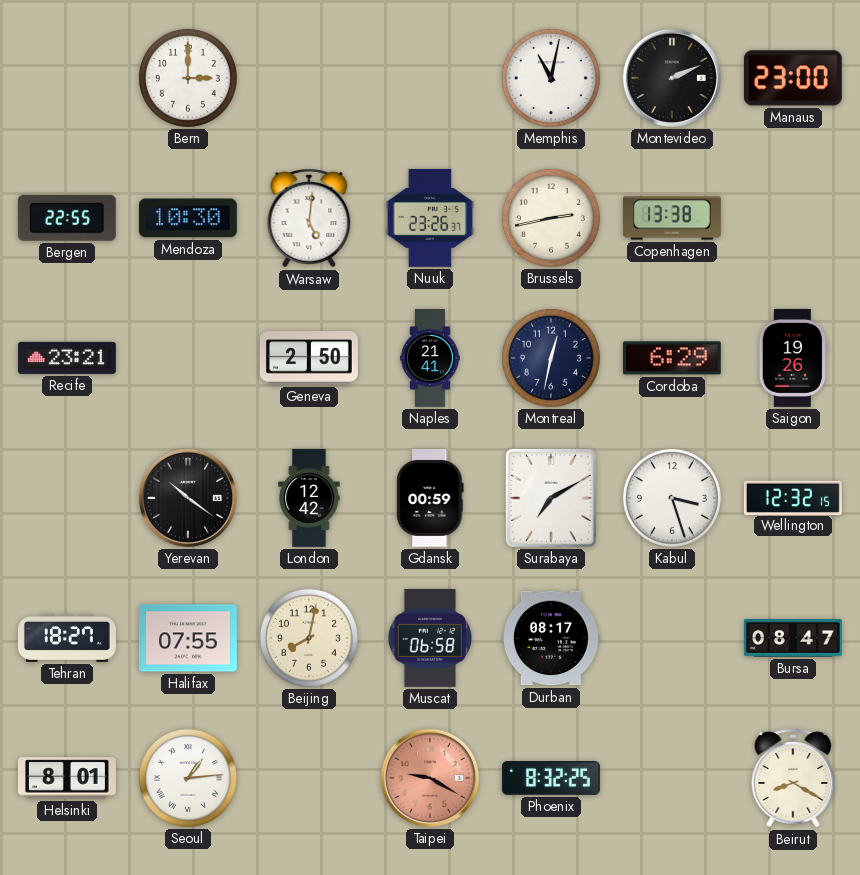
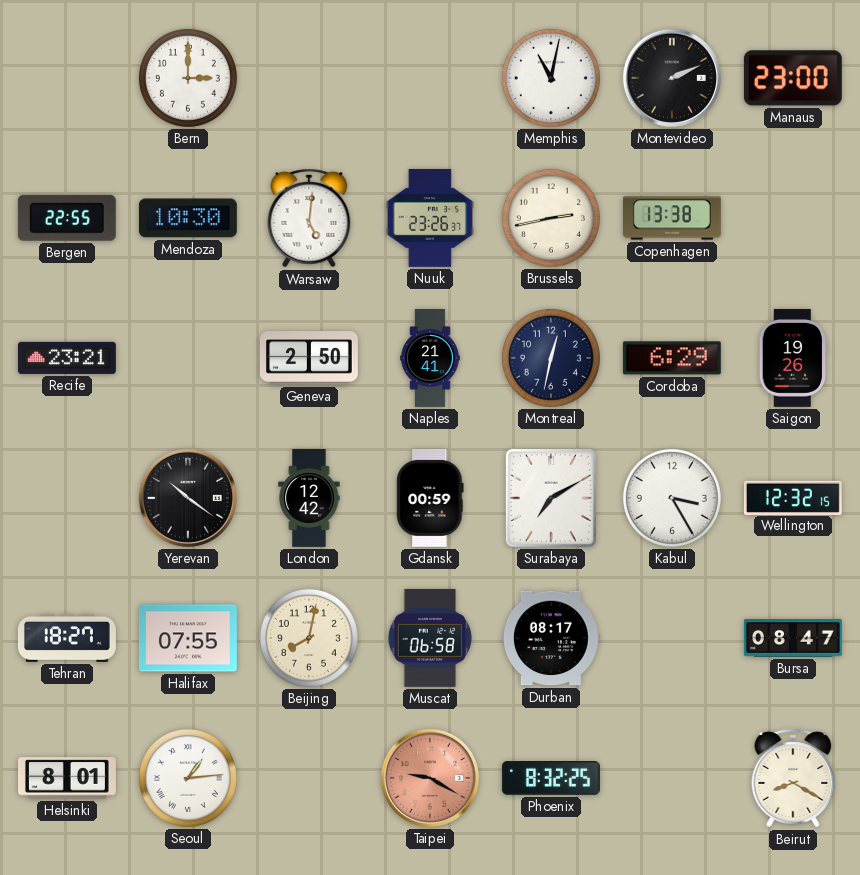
Kabul: 3:27 -> 3:25
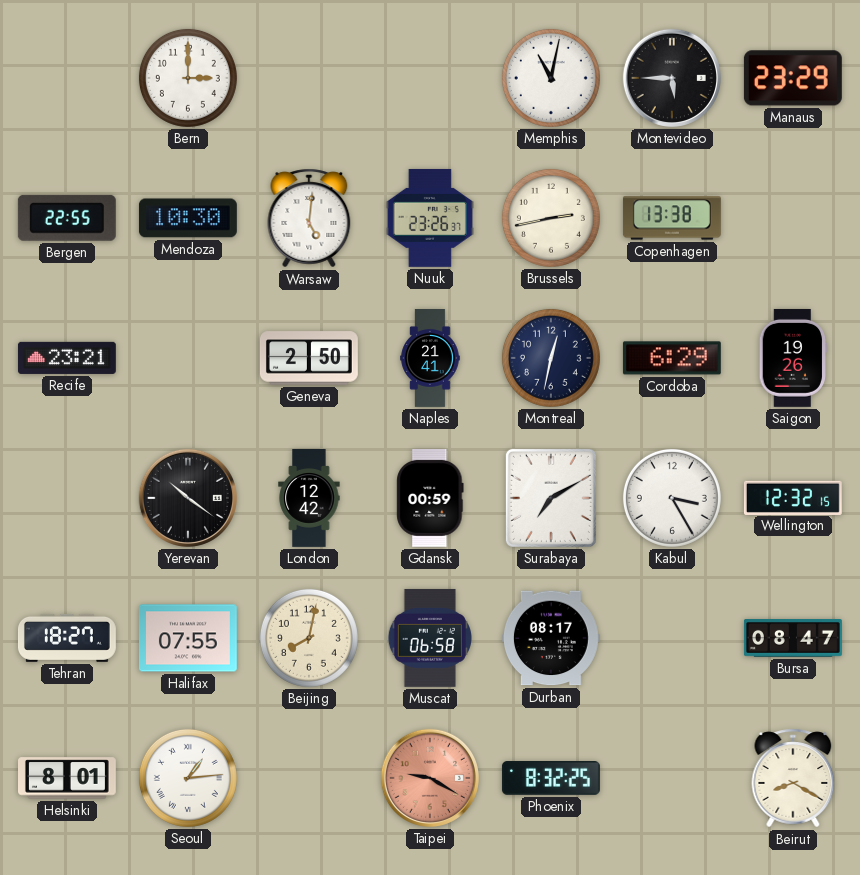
Montevideo: 2:11 -> 5:45
Manaus: 23:00 -> 23:29
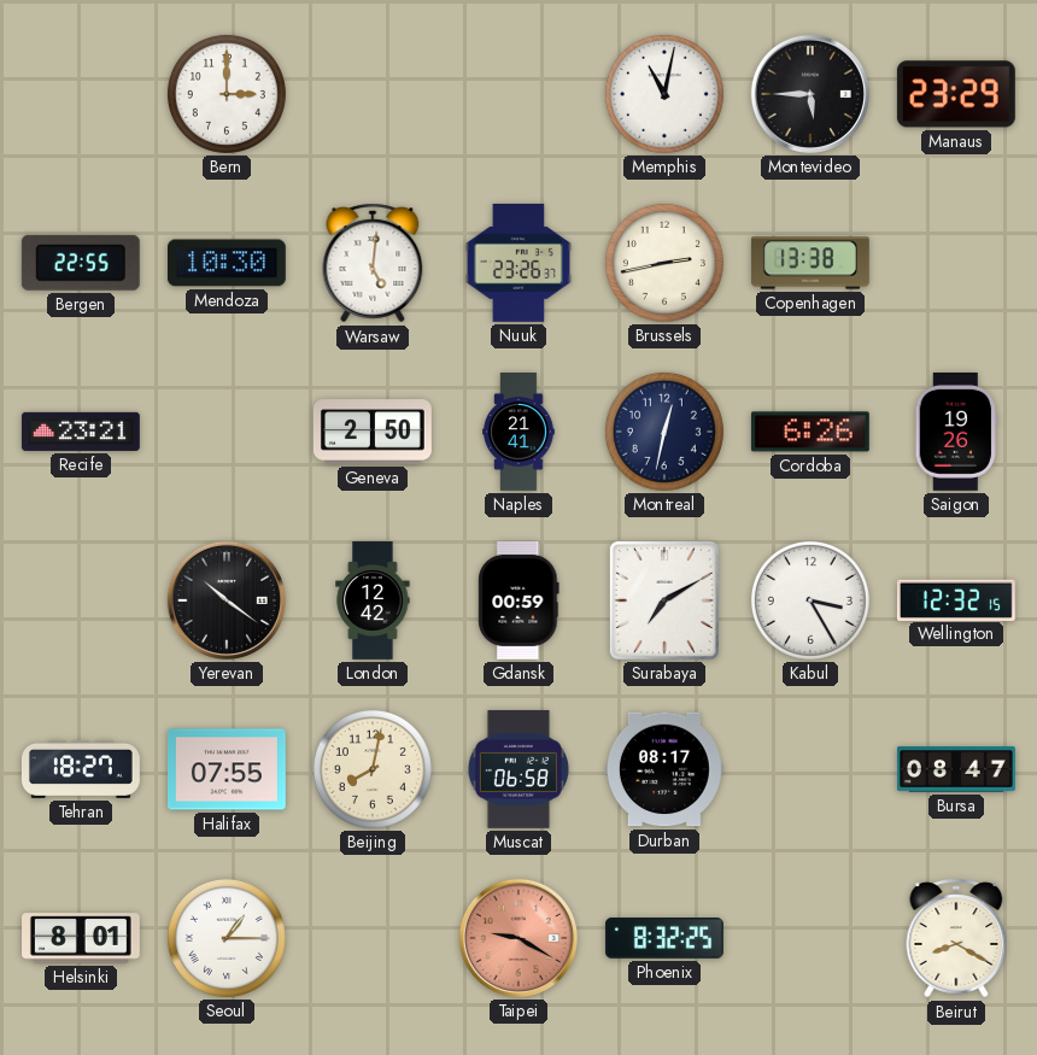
Cordoba: 6:29 -> 6:26
Seoul: 1:14 -> 1:15
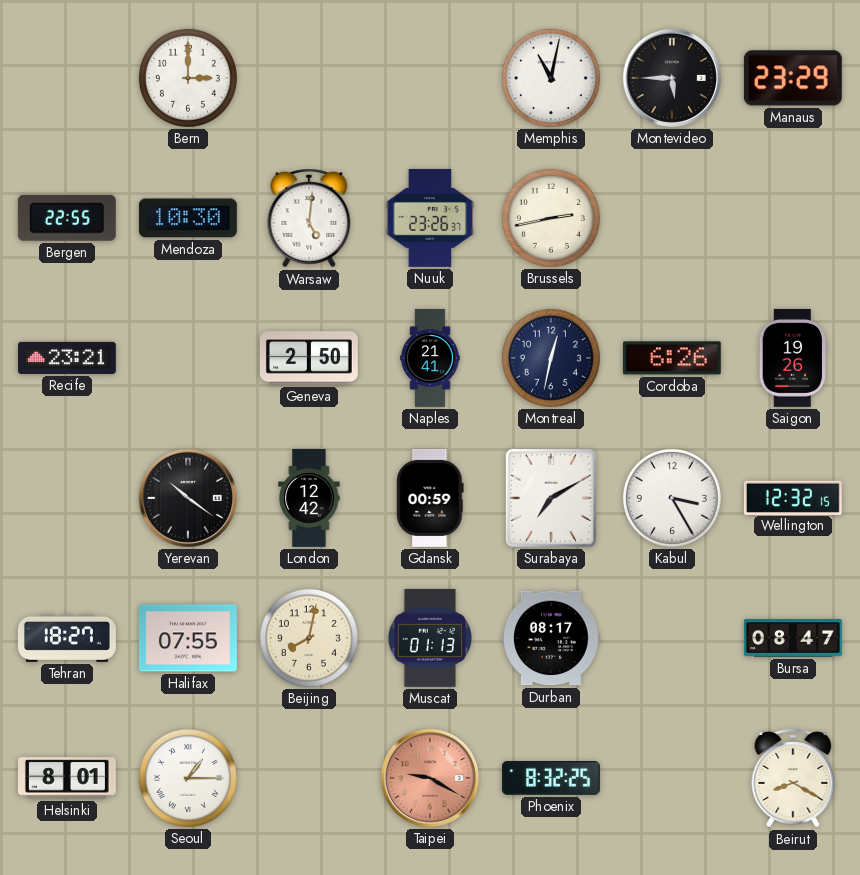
Copenhagen: 13:38 -> none
Muscat: 06:58 -> 01:13
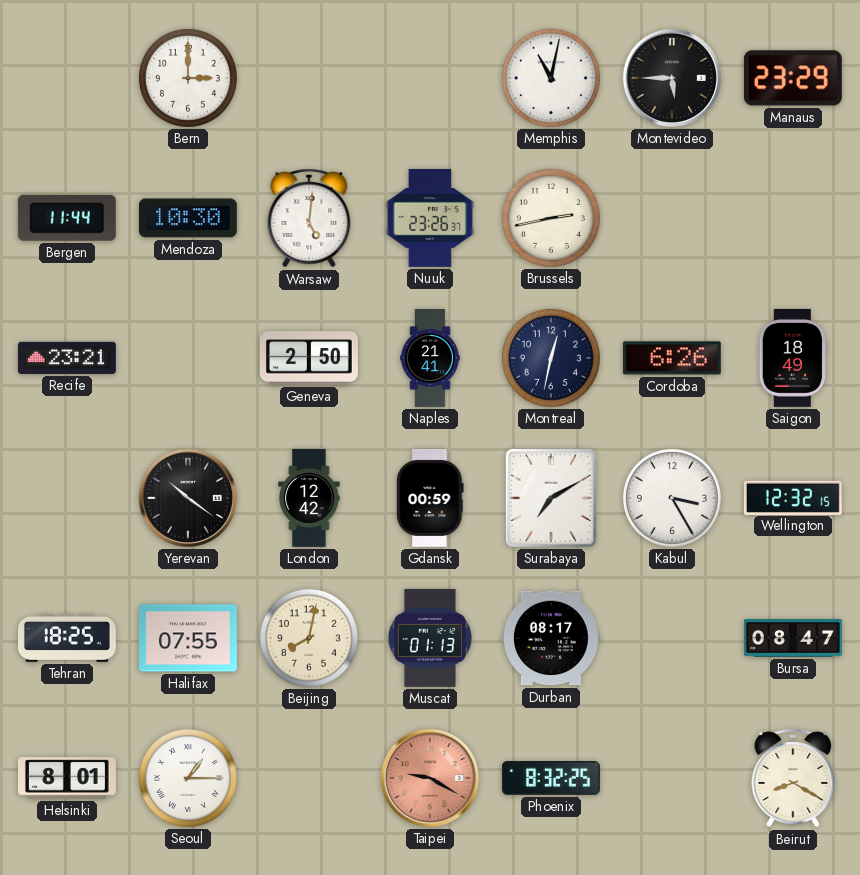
Bergen: 22:55 -> 11:44
Saigon: 19:26 -> 18:49
Tehran: 18:27 -> 18:25
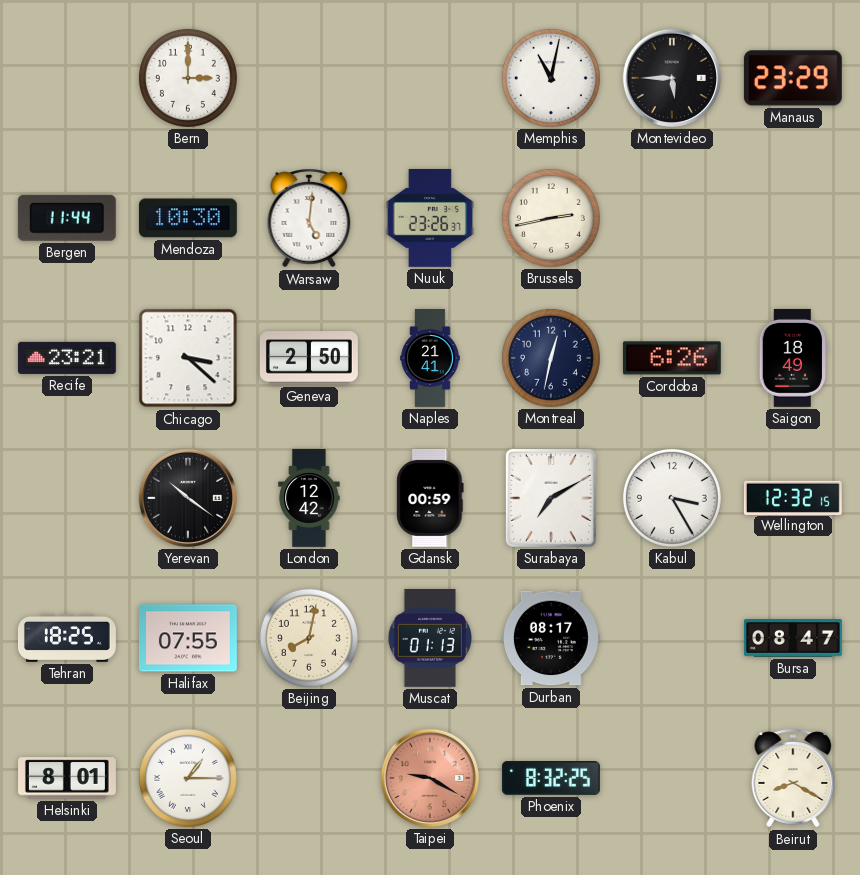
Chicago: none -> 3:22
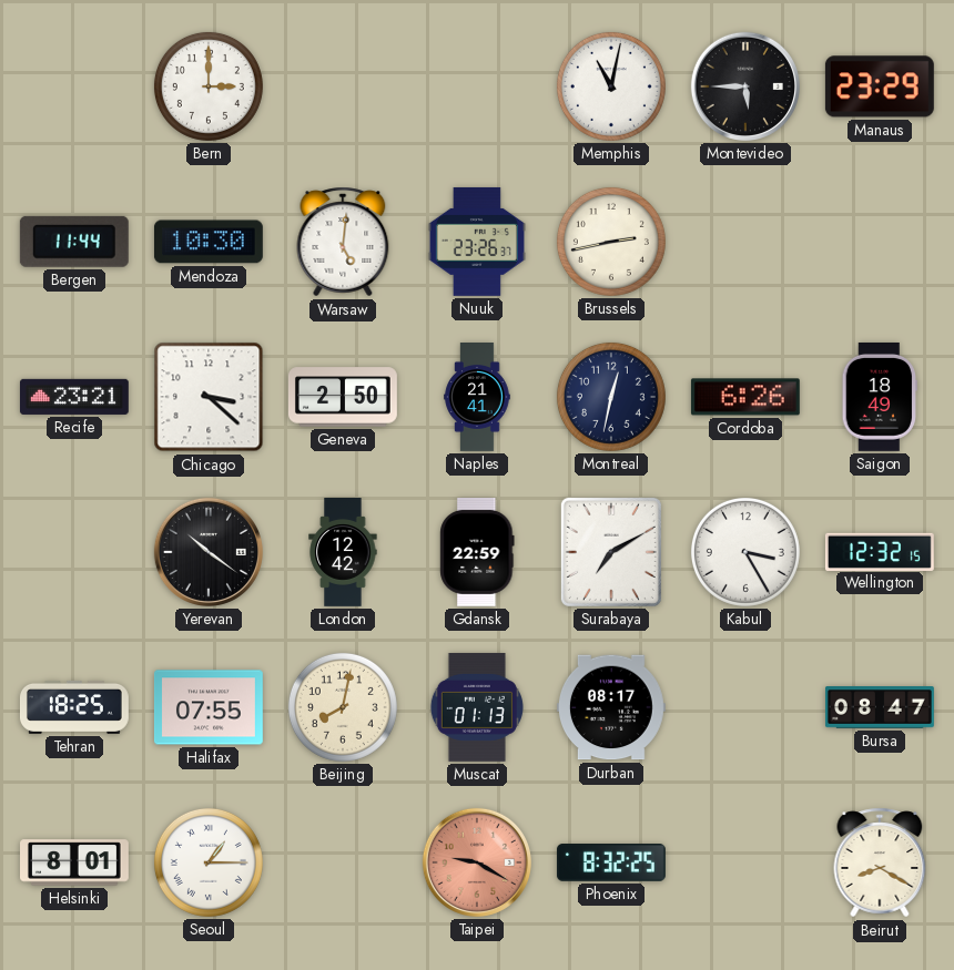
Gdansk: 00:59 -> 22:59
